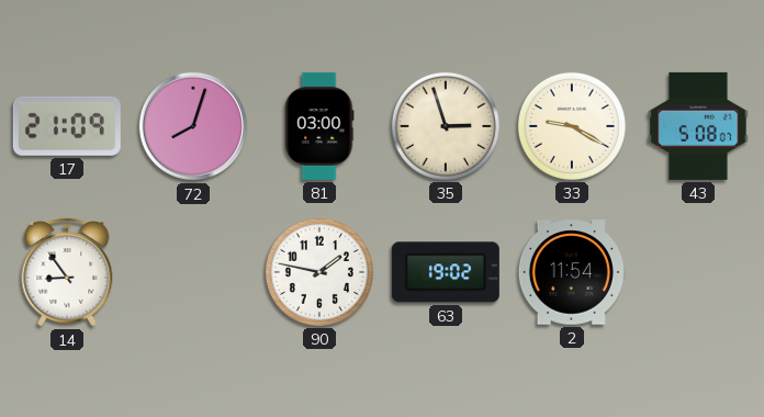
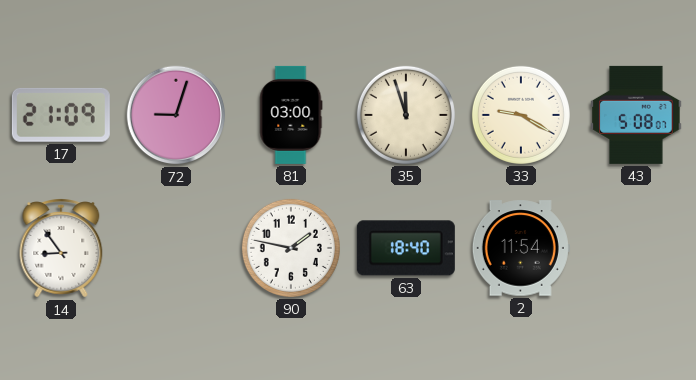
72: 8:03 -> 9:03
35: 2:57 -> 11:57
63: 19:02 -> 18:40
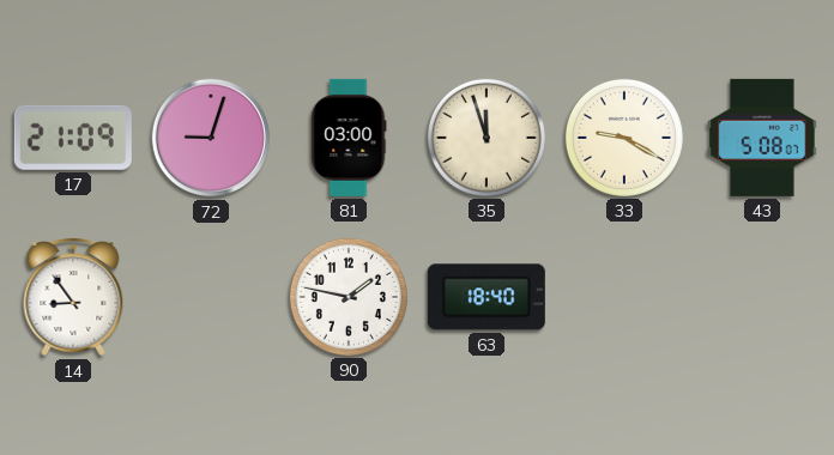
2: 11:54 -> none
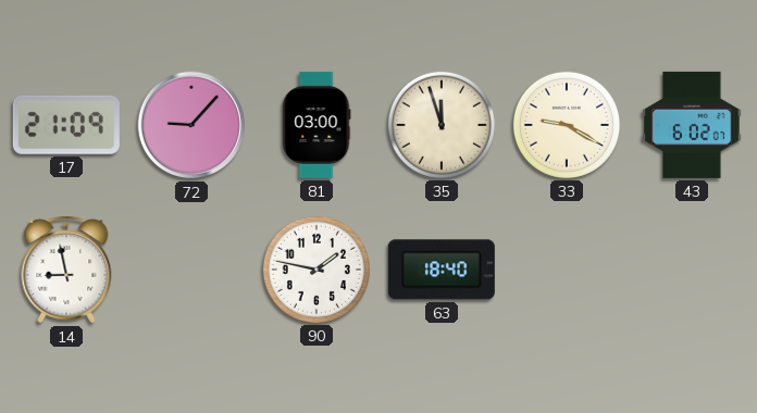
72: 9:03 -> 9:07
43: 5:08 -> 6:02
14: 8:54 -> 8:58
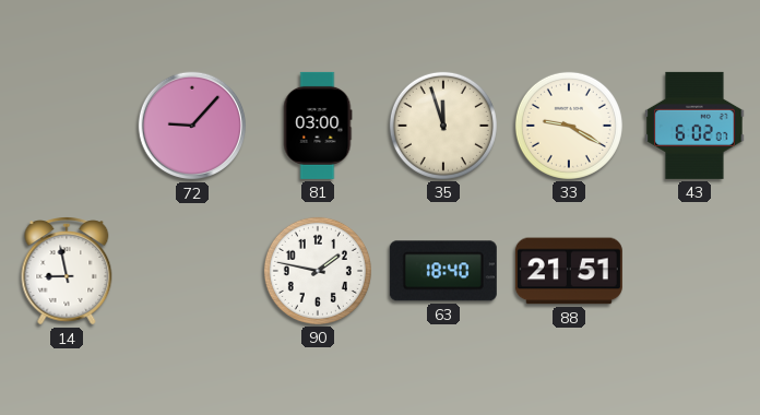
17: 21:09 -> none
88: none -> 21:51
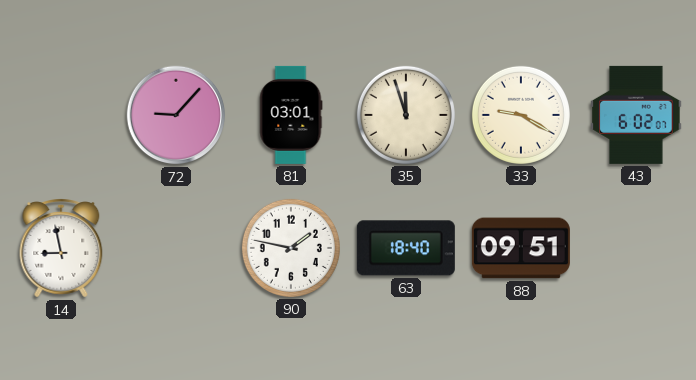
81: 03:00 -> 03:01
88: 21:51 -> 09:51
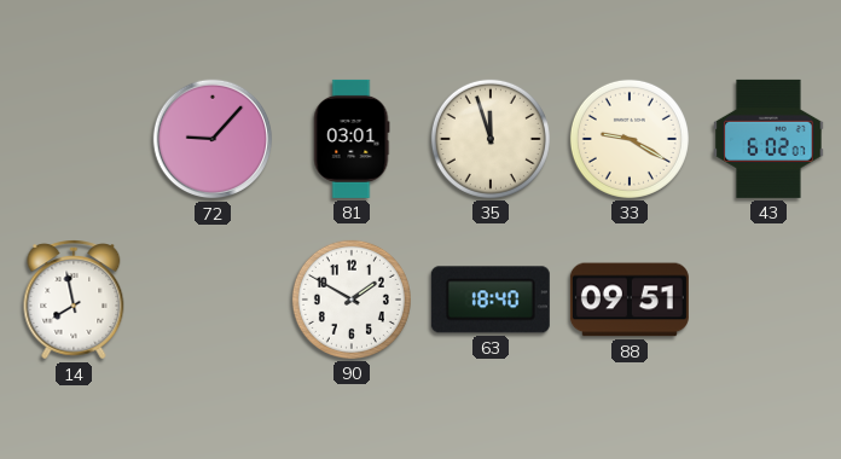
14: 8:58 -> 7:58
90: 1:47 -> 1:50
